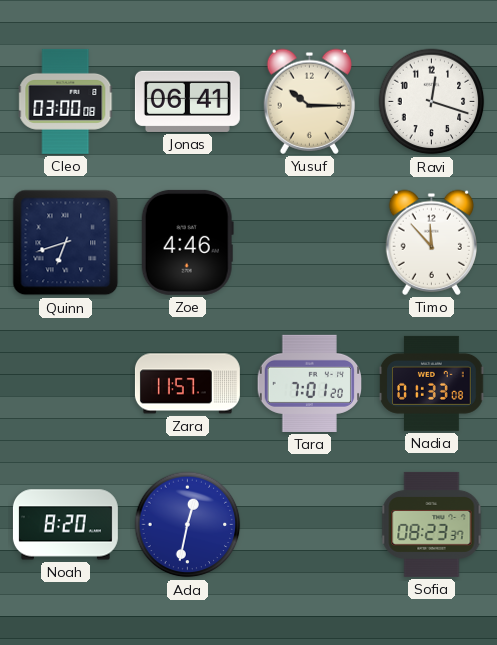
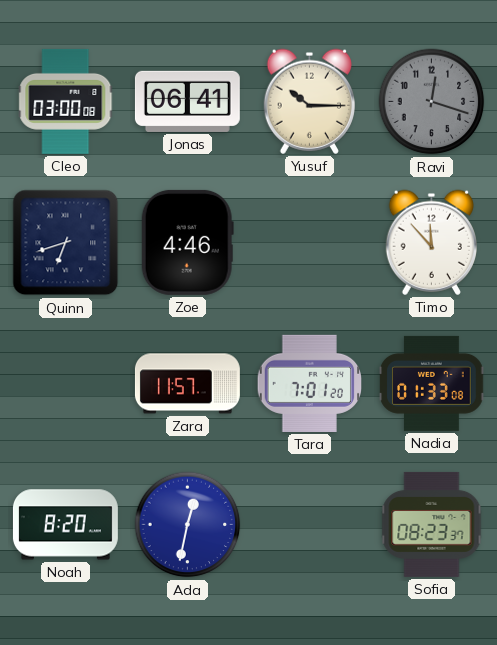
Ravi dial: white -> grey
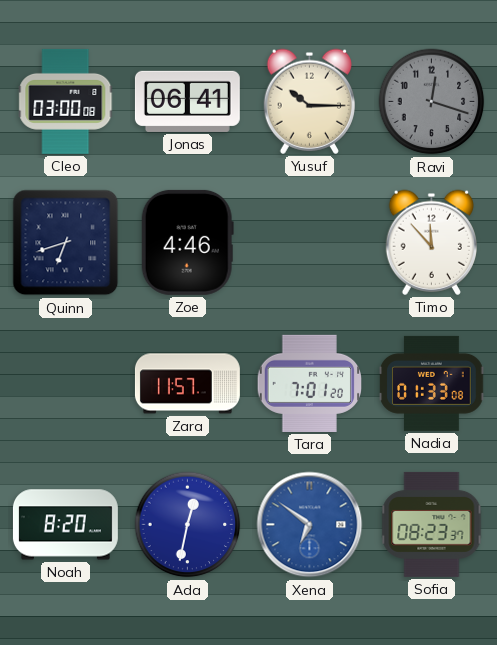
Xena: none -> 6:51
